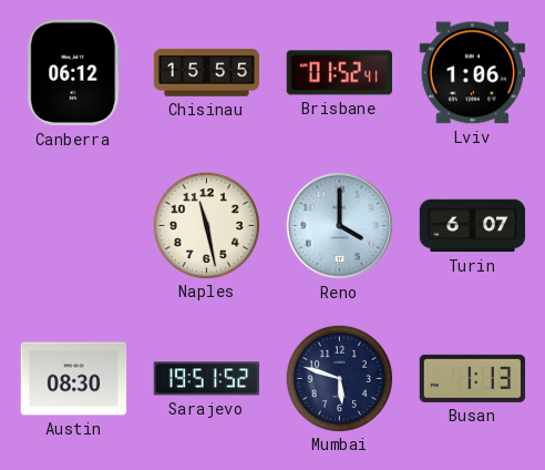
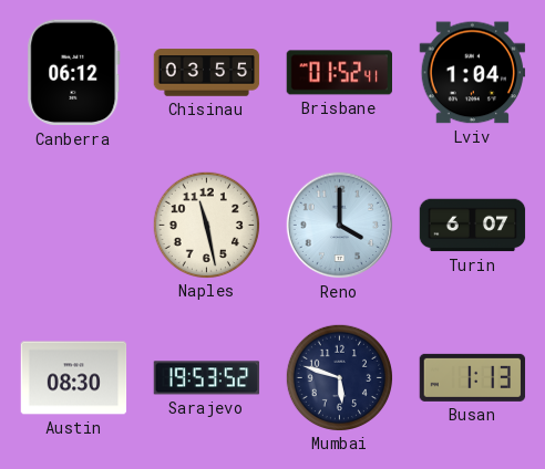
Chisinau: 15:55 -> 03:55
Lviv: 1:06 -> 1:04
Sarajevo: 19:51 -> 19:53
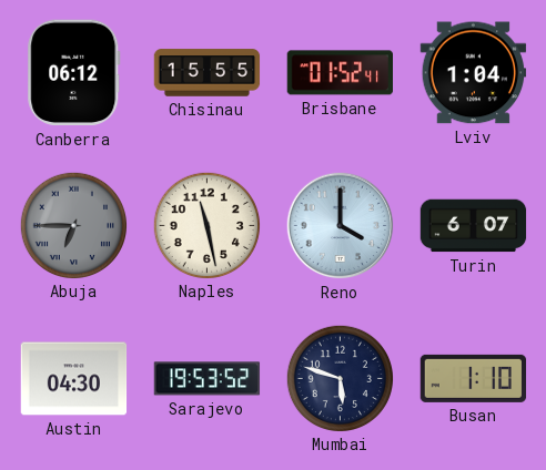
Chisinau: 03:55 -> 15:55
Abuja: none -> 6:45
Austin: 08:30 -> 04:30
Busan: 1:13 -> 1:10
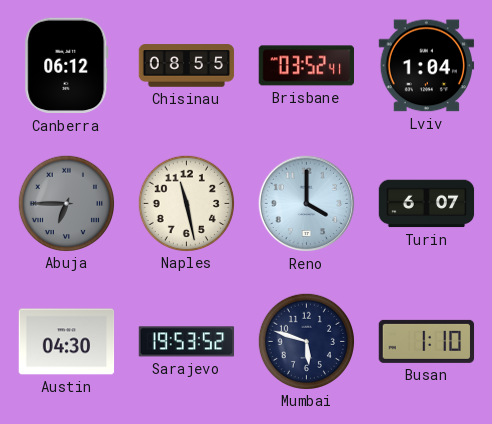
Chisinau: 15:55 -> 08:55
Brisbane: 01:52 -> 03:52
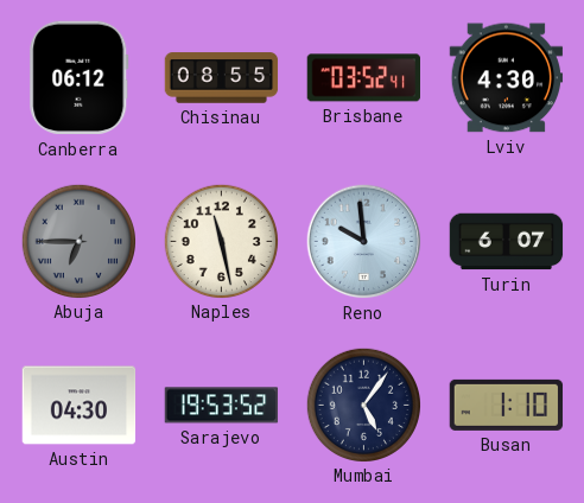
Lviv: 1:04 -> 4:30
Reno: 4:00 -> 9:59
Mumbai: 5:48 -> 5:06
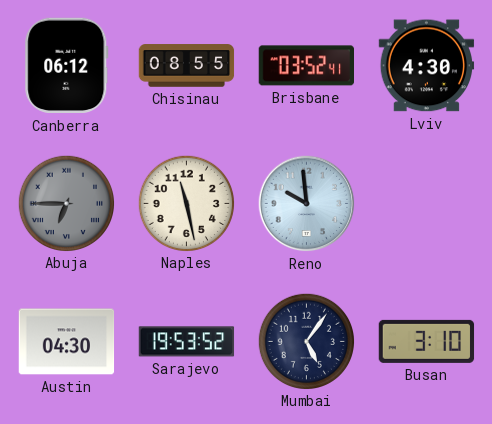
Turin: 6:07 -> none
Busan: 1:10 -> 3:10
